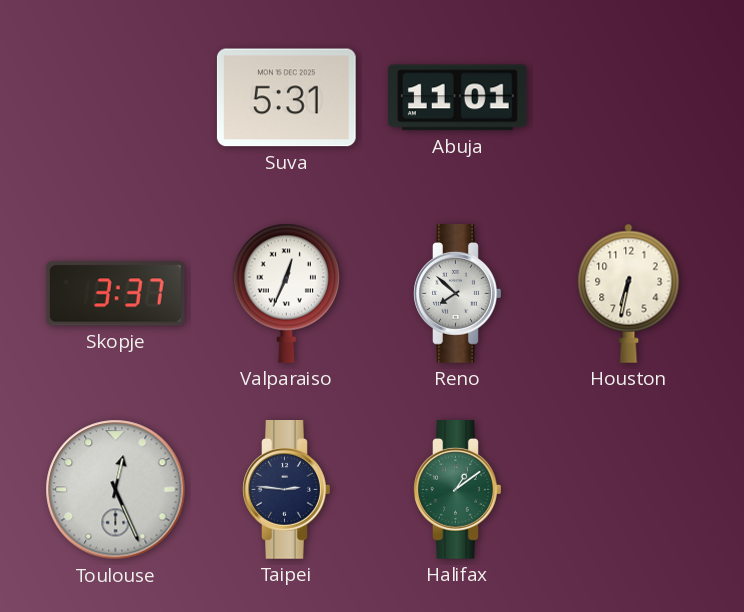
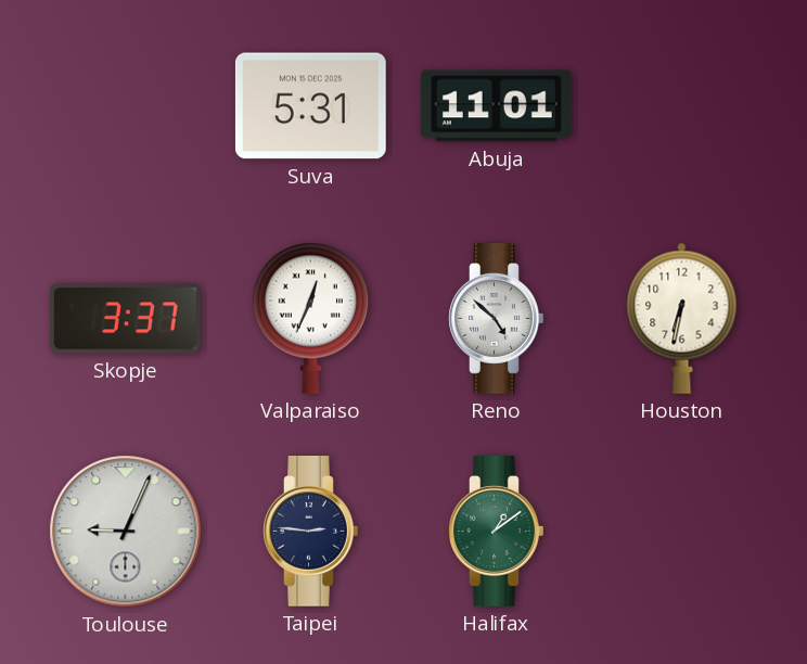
Reno: 7:52 -> 4:52
Toulouse: 12:26 -> 9:04
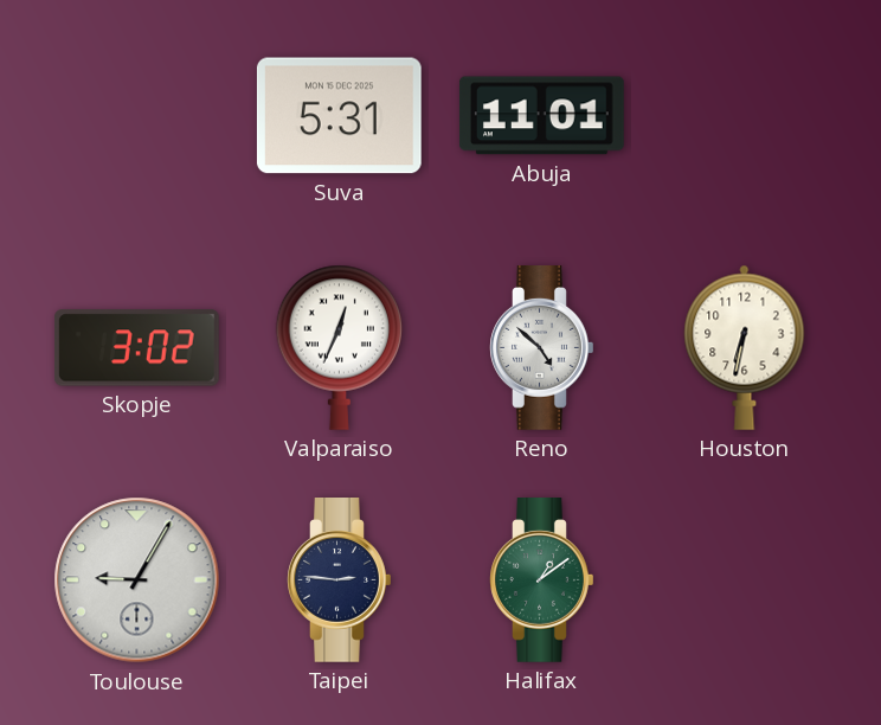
Skopje: 3:37 -> 3:02
Toulouse: 9:04 -> 9:05
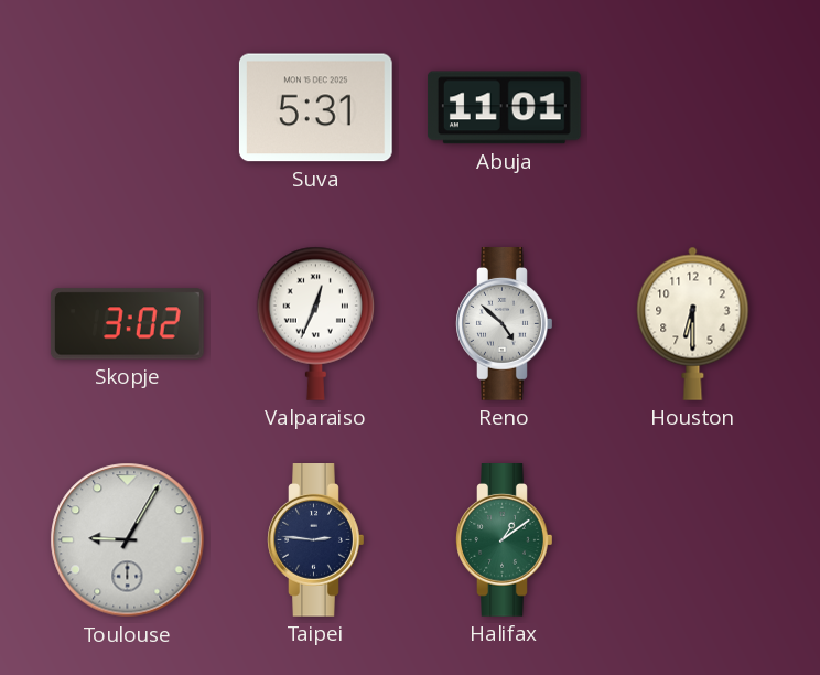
Houston: 6:32 -> 6:30
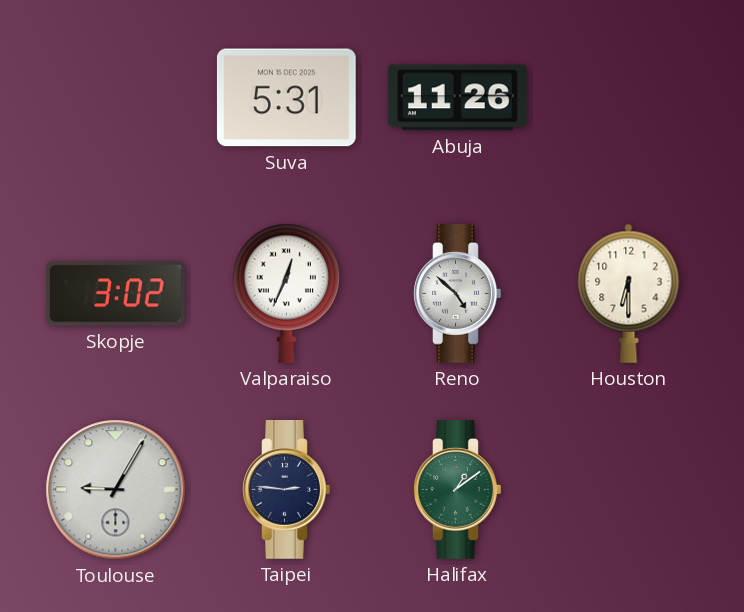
Abuja: 11:01 -> 11:26
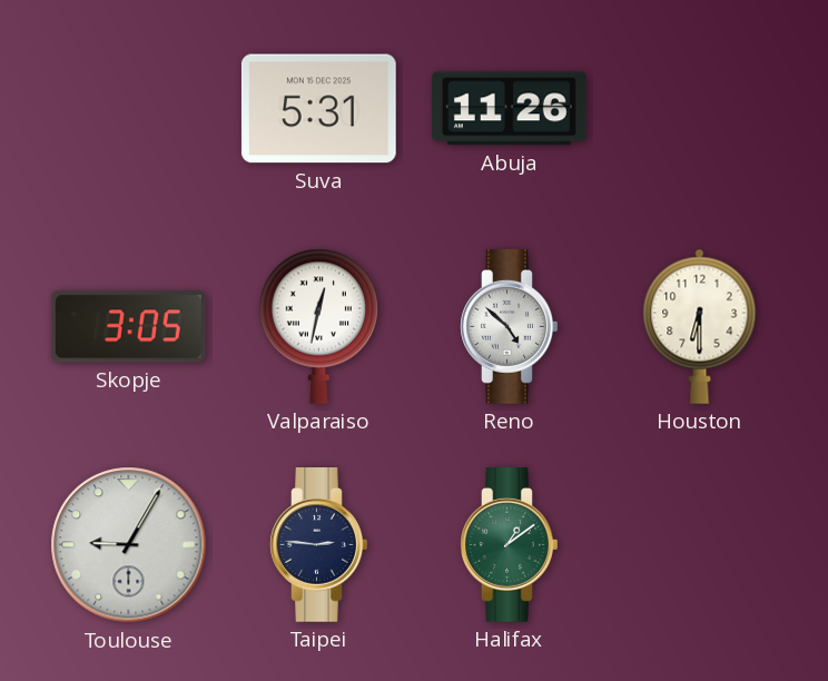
Skopje: 3:02 -> 3:05
Valparaiso: 12:34 -> 12:32
